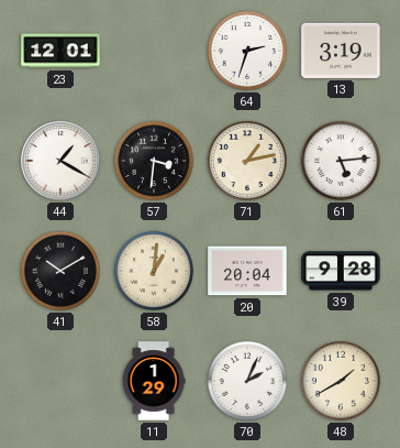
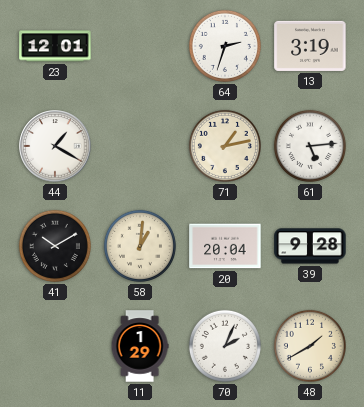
57: 3:31 -> none
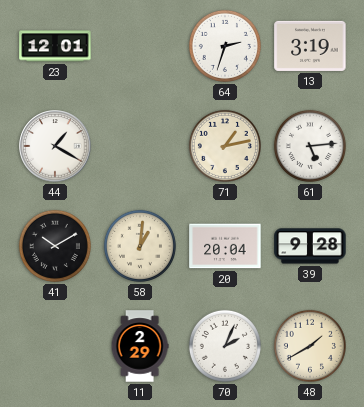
11: 1:29 -> 2:29
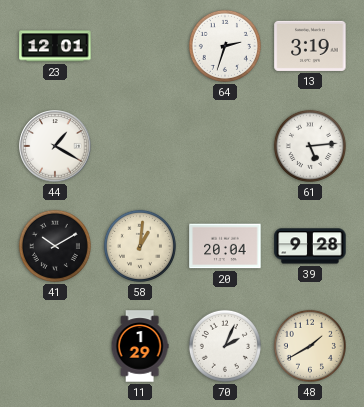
71: 1:13 -> none
11: 2:29 -> 1:29
